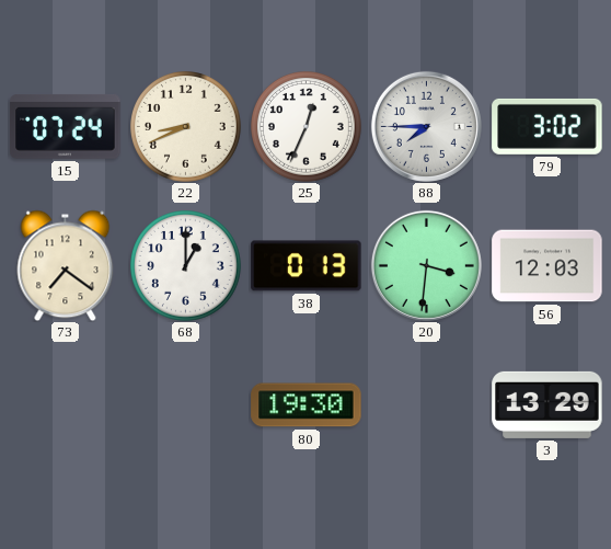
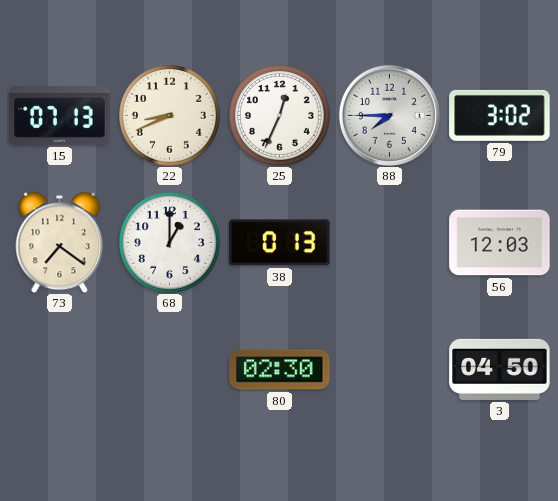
15: 07:24 -> 07:13
20: 3:31 -> none
80: 19:30 -> 02:30
3: 13:29 -> 04:50
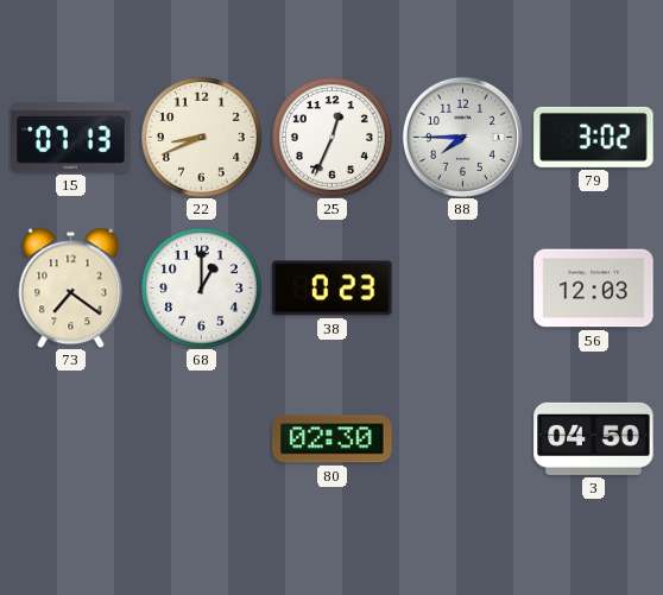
38: 0:13 -> 0:23
